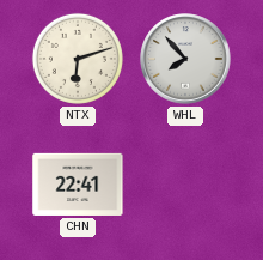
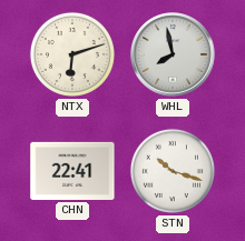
WHL: 7:53 -> 7:58
STN: none -> 10:18
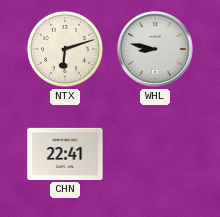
WHL: 7:58 -> 8:47
STN: 10:18 -> none
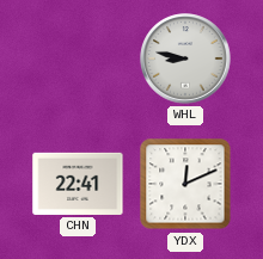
NTX: 6:12 -> none
YDX: none -> 12:11
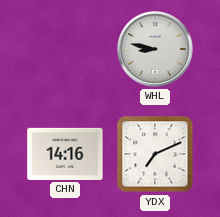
CHN: 22:41 -> 14:16
YDX: 12:11 -> 7:11
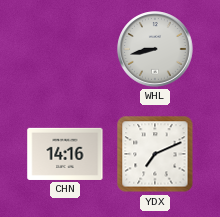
WHL: 8:47 -> 8:43
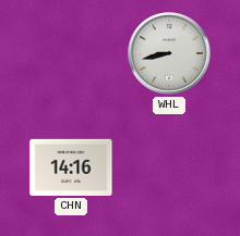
YDX: 7:11 -> none
